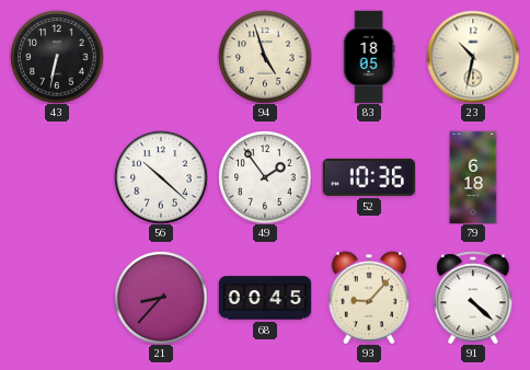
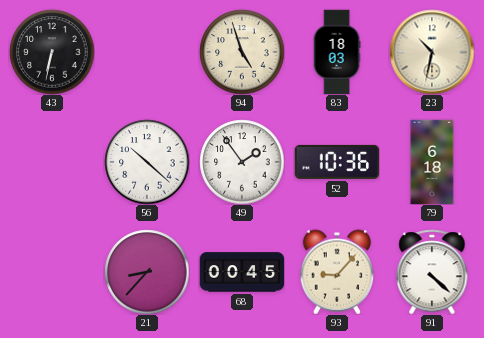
83: 18:05 -> 18:03
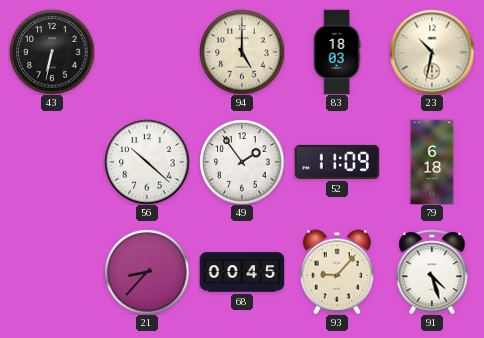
94: 4:57 -> 5:00
52: 10:36 -> 11:09
91: 4:22 -> 4:27
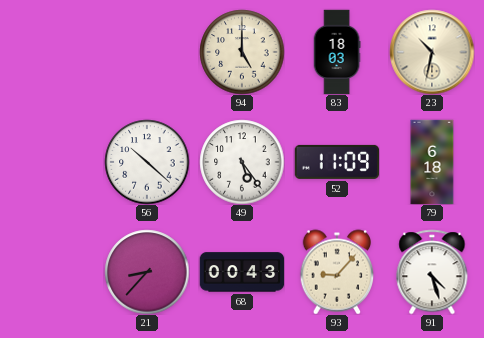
43: 6:32 -> none
49: 1:54 -> 5:24
68: 00:45 -> 00:43
